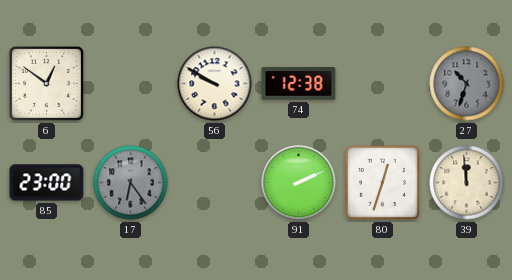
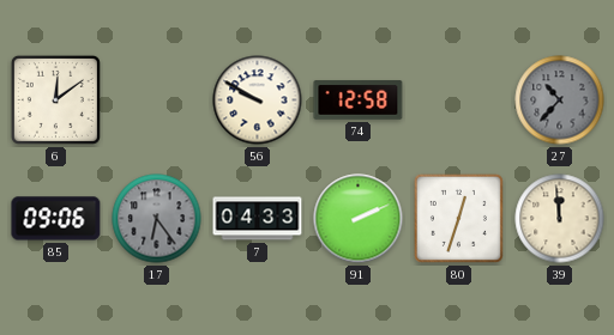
6: 12:51 -> 12:09
74: 12:38 -> 12:58
27: 10:33 -> 10:37
85: 23:00 -> 09:06
7: none -> 04:33
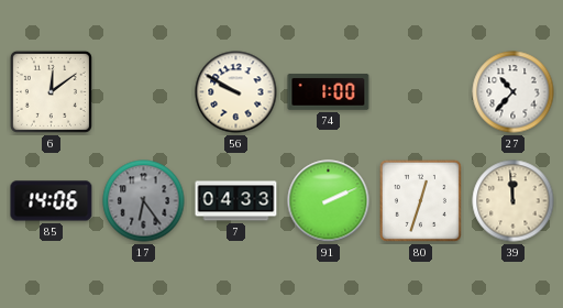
74: 12:58 -> 1:00
27 dial: grey -> white
85: 09:06 -> 14:06
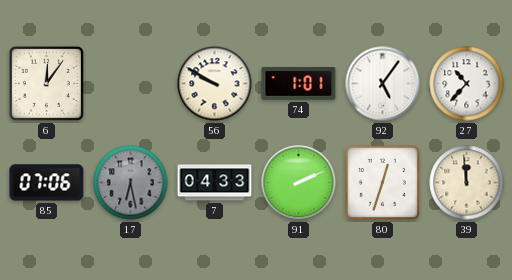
6: 12:09 -> 12:06
74: 1:00 -> 1:01
92: none -> 5:06
85: 14:06 -> 07:06
17: 6:24 -> 6:28
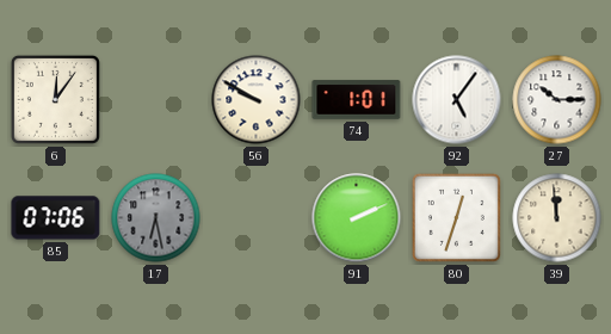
27: 10:37 -> 10:15
7: 04:33 -> none
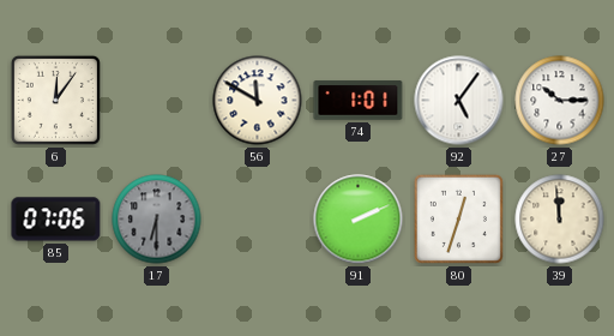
56: 9:50 -> 11:50
17: 6:28 -> 6:30
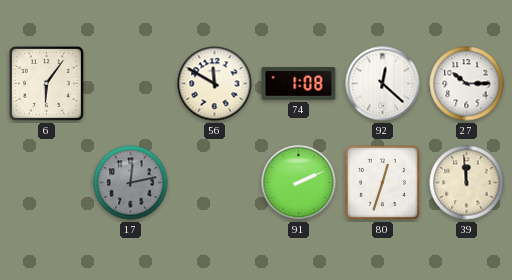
6: 12:06 -> 6:06
74: 1:01 -> 1:08
92: 5:06 -> 12:22
85: 07:06 -> none
17: 6:30 -> 12:13
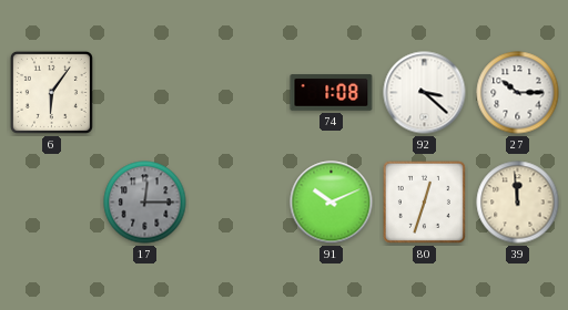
56: 11:50 -> none
92: 12:22 -> 3:22
17: 12:13 -> 12:15
91: 2:11 -> 10:11
